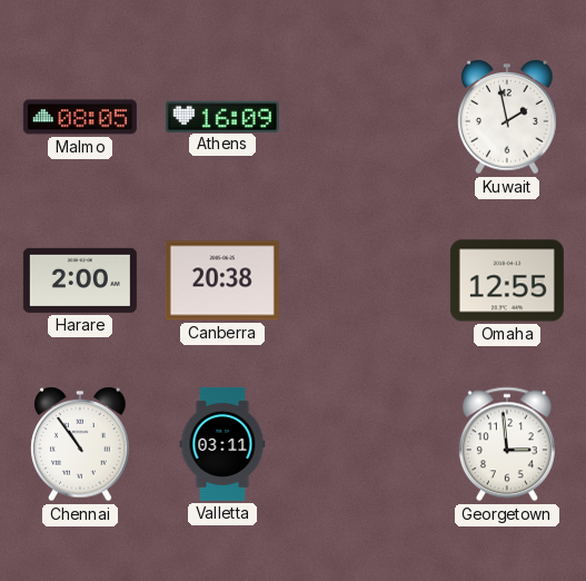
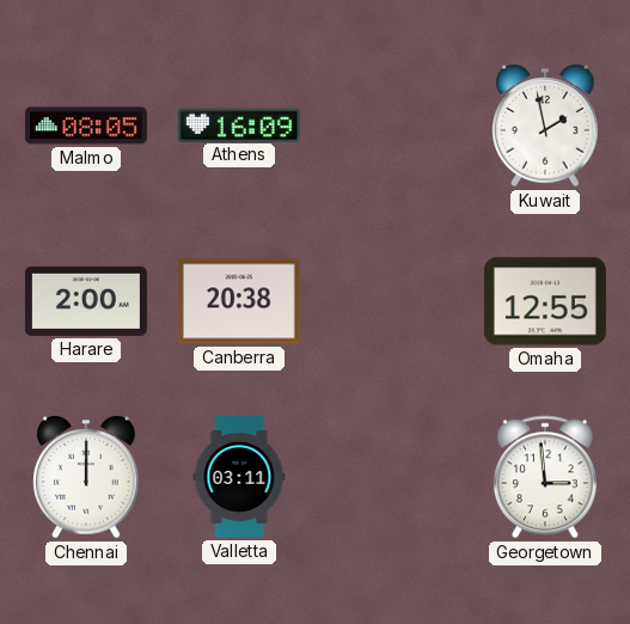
Chennai: 10:54 -> 12:00
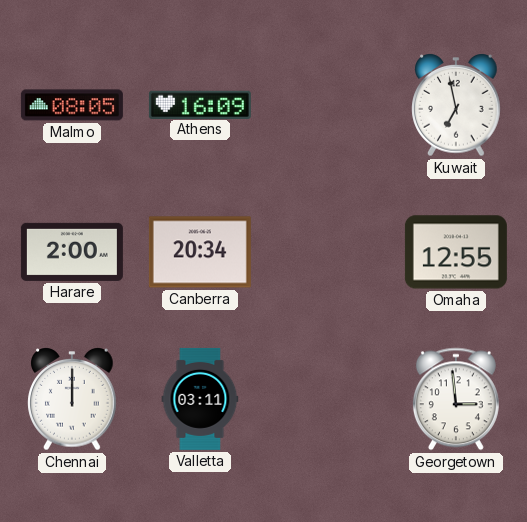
Kuwait: 1:58 -> 6:58
Canberra: 20:38 -> 20:34
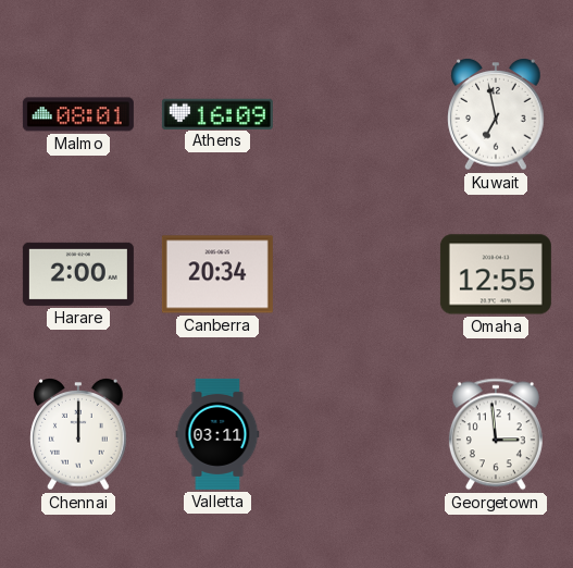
Malmo: 08:05 -> 08:01
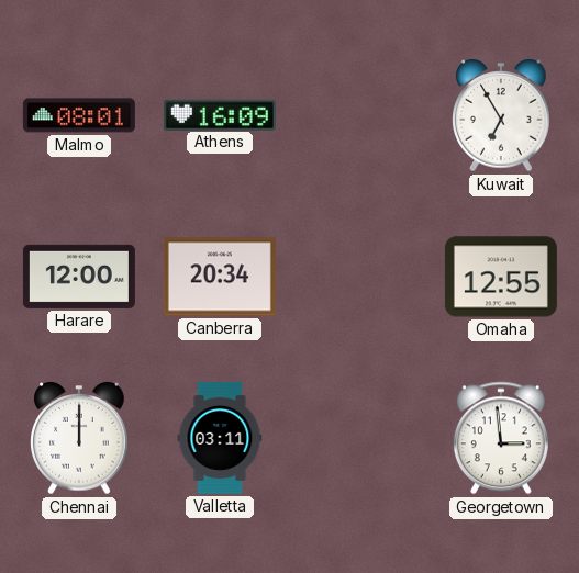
Kuwait: 6:58 -> 6:55
Harare: 2:00 -> 12:00
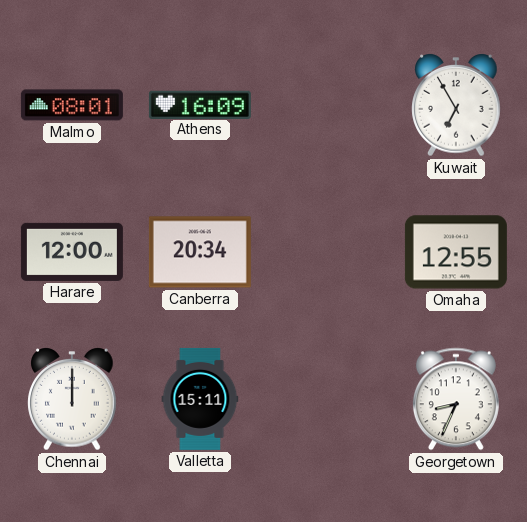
Valletta: 03:11 -> 15:11
Georgetown: 2:59 -> 8:34
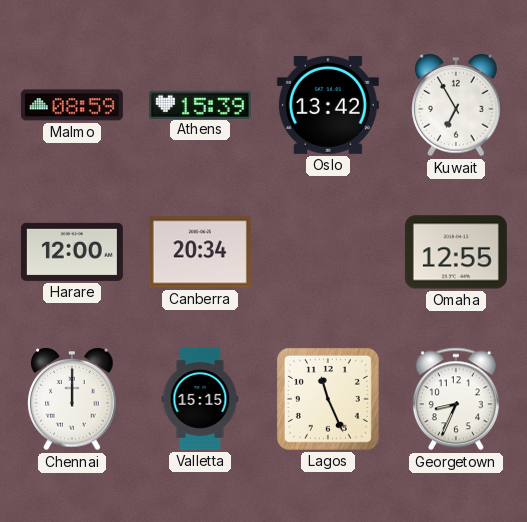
Malmo: 08:01 -> 08:59
Athens: 16:09 -> 15:39
Oslo: none -> 13:42
Valletta: 15:11 -> 15:15
Lagos: none -> 11:26
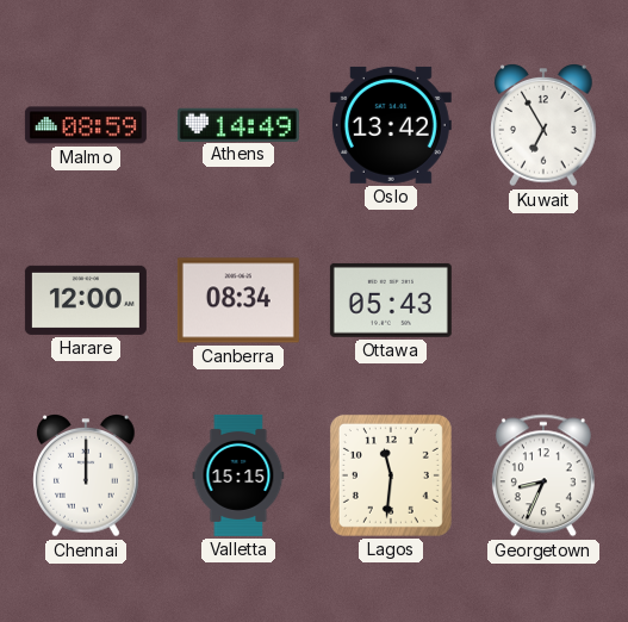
Athens: 15:39 -> 14:49
Canberra: 20:34 -> 08:34
Ottawa: none -> 05:43
Omaha: 12:55 -> none
Lagos: 11:26 -> 11:31
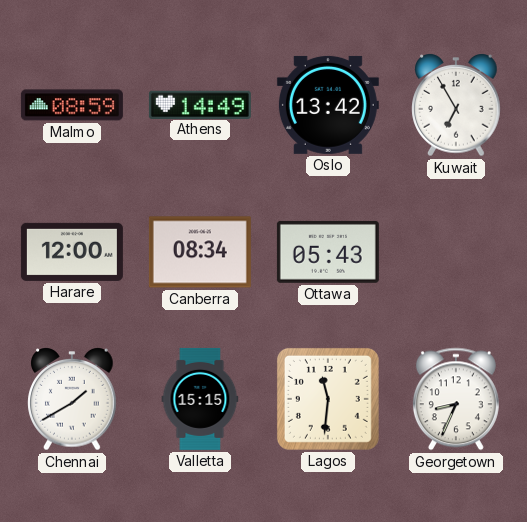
Chennai: 12:00 -> 1:40
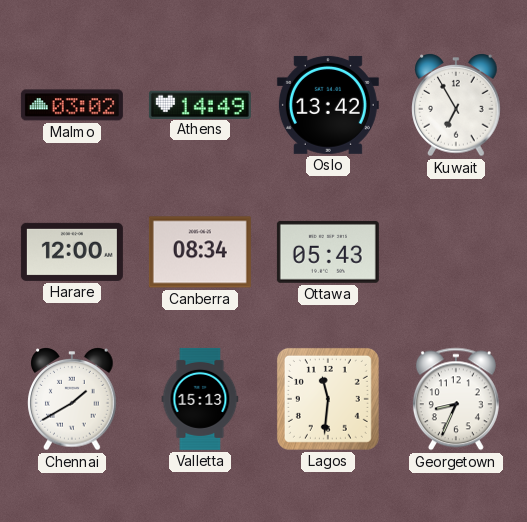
Malmo: 08:59 -> 03:02
Valletta: 15:15 -> 15:13
